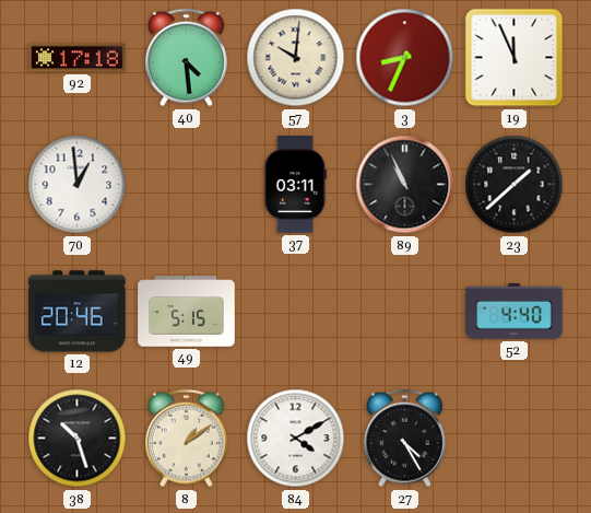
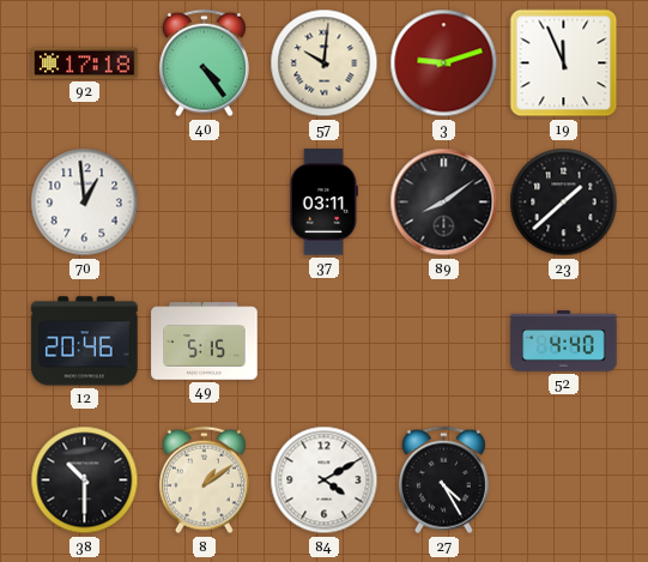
40: 4:29 -> 4:24
3: 8:34 -> 9:12
89: 10:56 -> 8:09
38: 10:27 -> 10:30
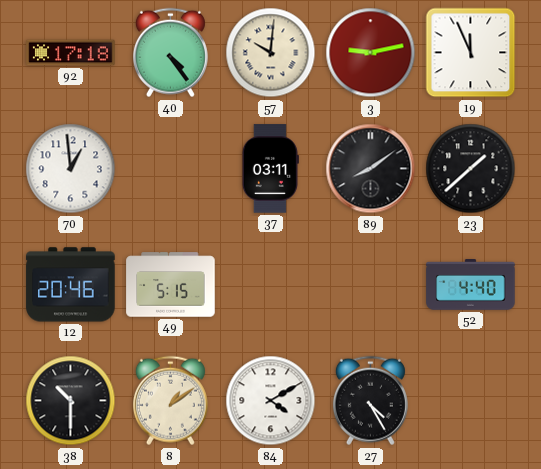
3: 9:12 -> 9:13
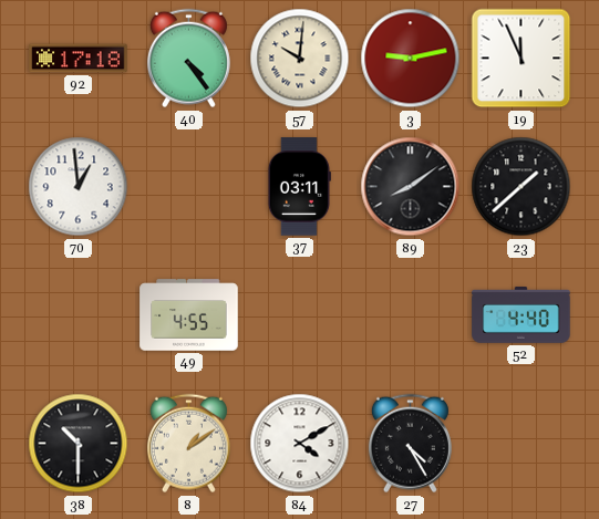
12: 20:46 -> none
49: 5:15 -> 4:55
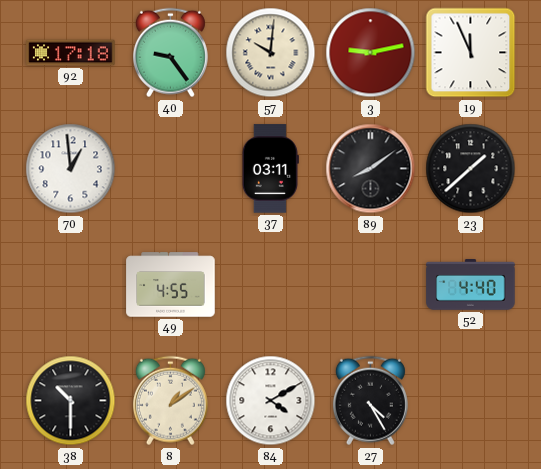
40: 4:24 -> 9:24
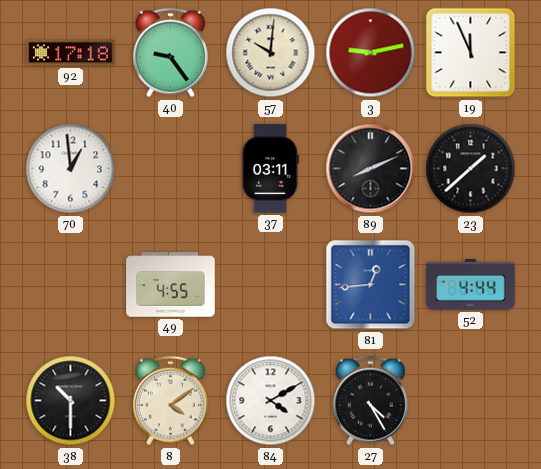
89: 8:09 -> 8:11
81: none -> 12:44
52: 4:40 -> 4:44
8: 1:09 -> 4:09
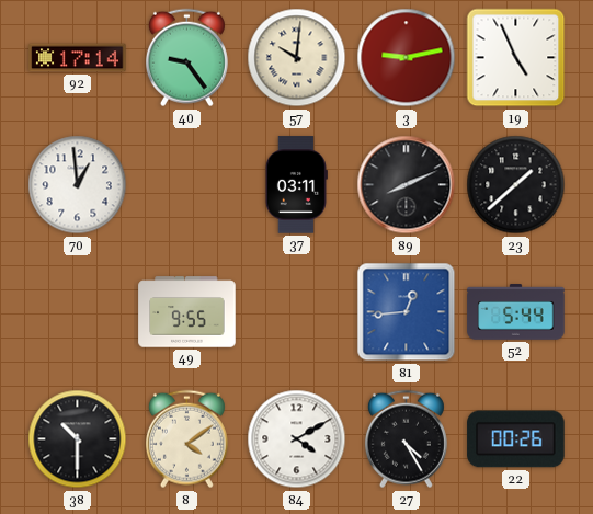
92: 17:18 -> 17:14
19: 11:56 -> 4:56
49: 4:55 -> 9:55
52: 4:44 -> 5:44
22: none -> 00:26
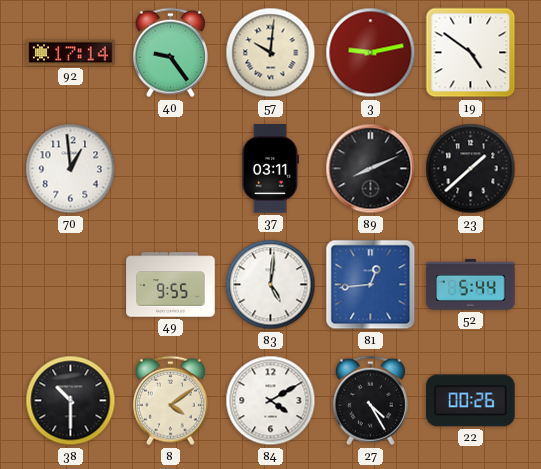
19: 4:56 -> 4:51
83: none -> 5:01
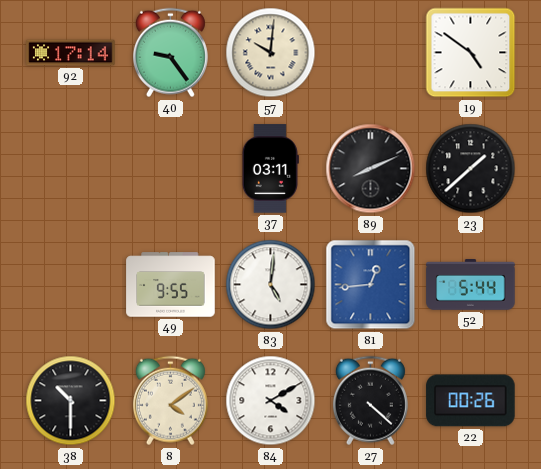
3: 9:13 -> none
70: 12:59 -> none
27: 4:25 -> 4:22
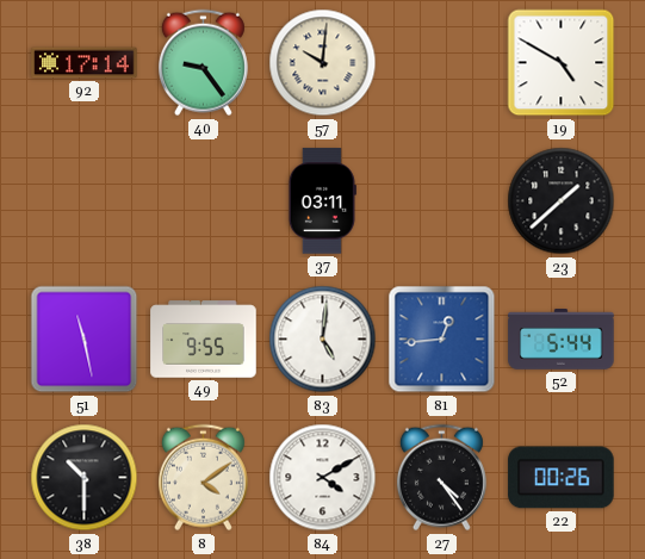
19: 4:51 -> 4:50
89: 8:11 -> none
51: none -> 11:28
27: 4:22 -> 4:24
